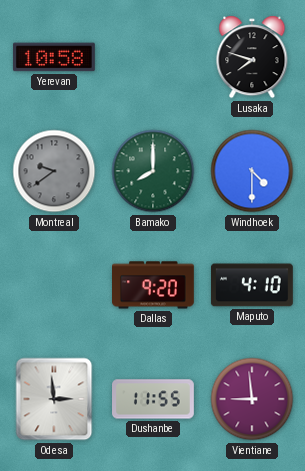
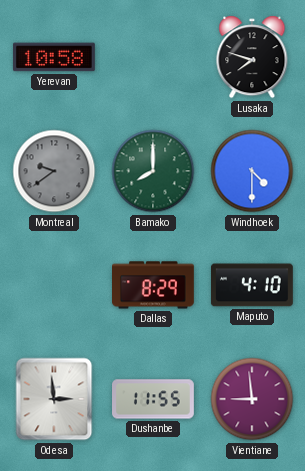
Dallas: 9:20 -> 8:29
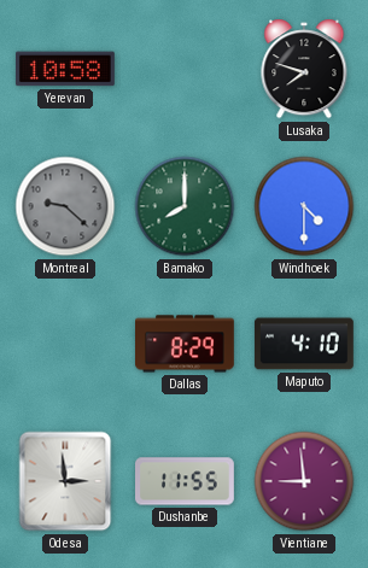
Montreal: 9:39 -> 9:22
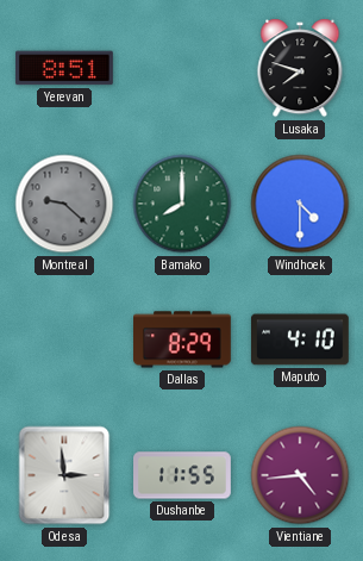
Yerevan: 10:58 -> 8:51
Vientiane: 8:59 -> 4:44
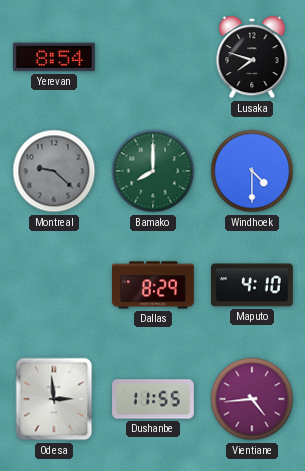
Yerevan: 8:51 -> 8:54
